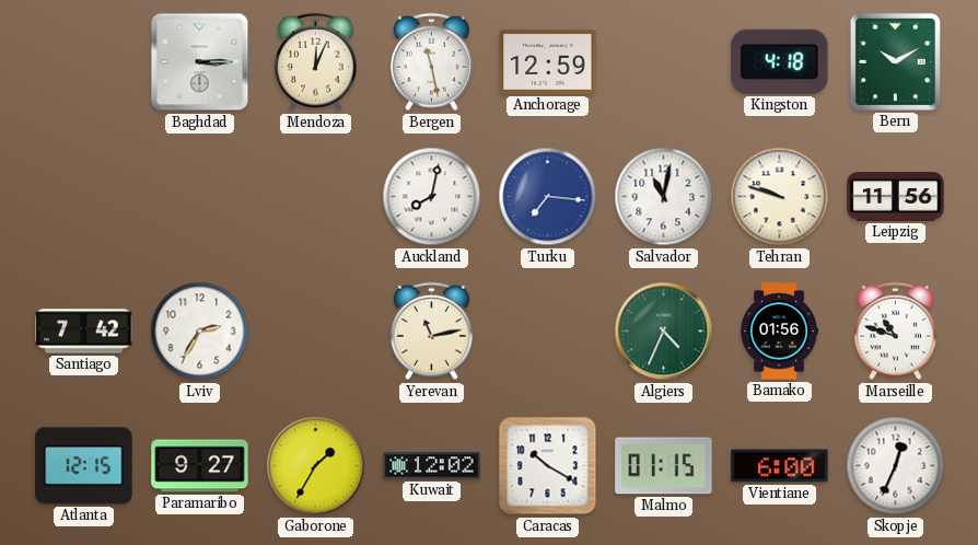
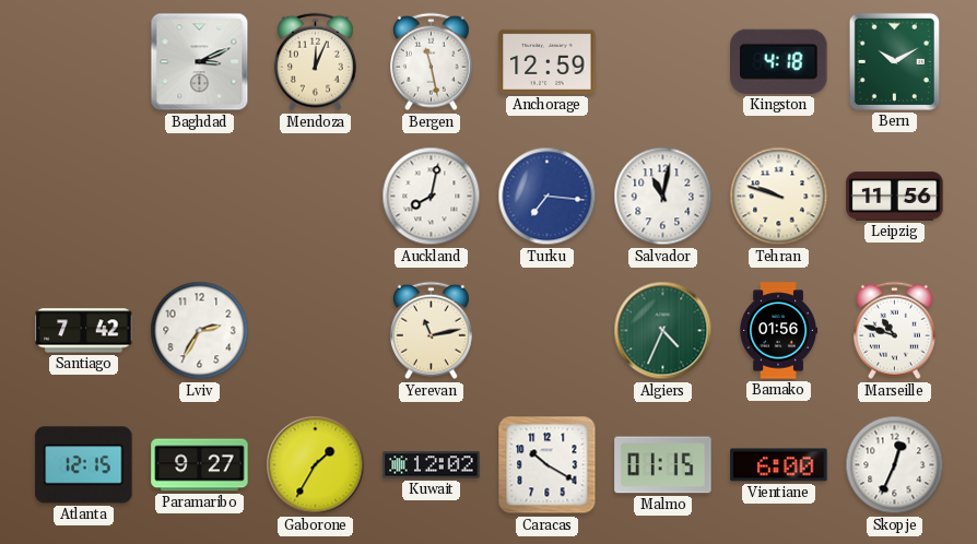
Baghdad: 3:15 -> 3:11
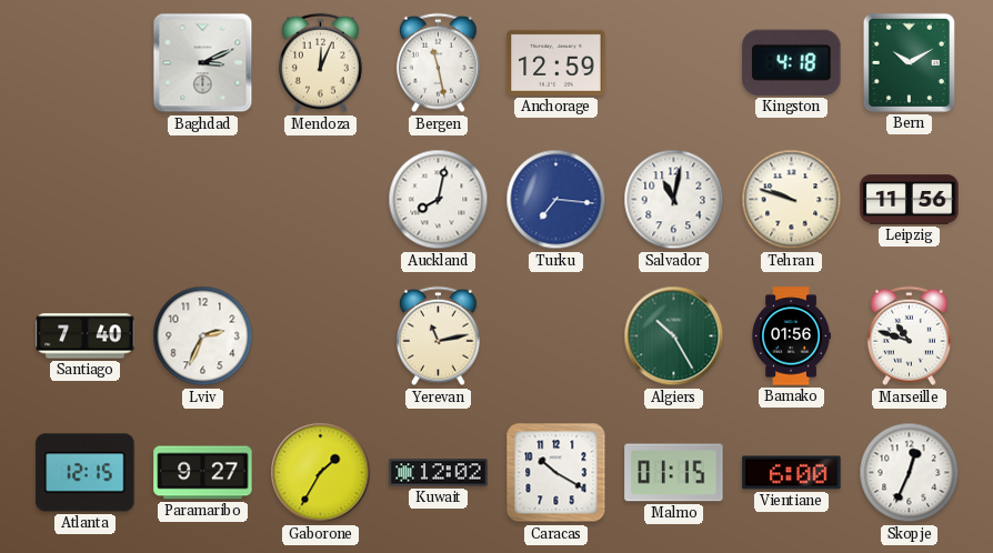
Santiago: 7:42 -> 7:40
Lviv: 2:35 -> 2:34
Algiers: 4:34 -> 10:25
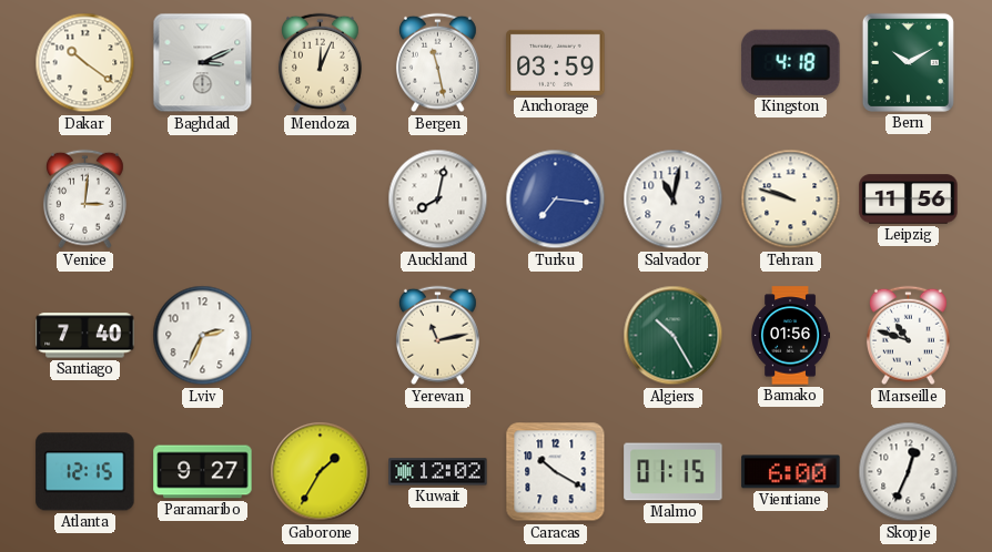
Dakar: none -> 10:21
Anchorage: 12:59 -> 03:59
Venice: none -> 3:01
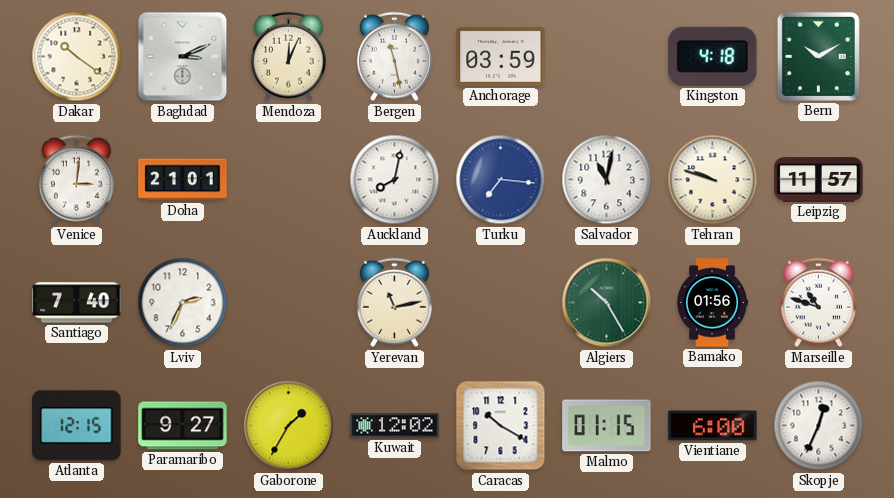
Doha: none -> 21:01
Leipzig: 11:56 -> 11:57
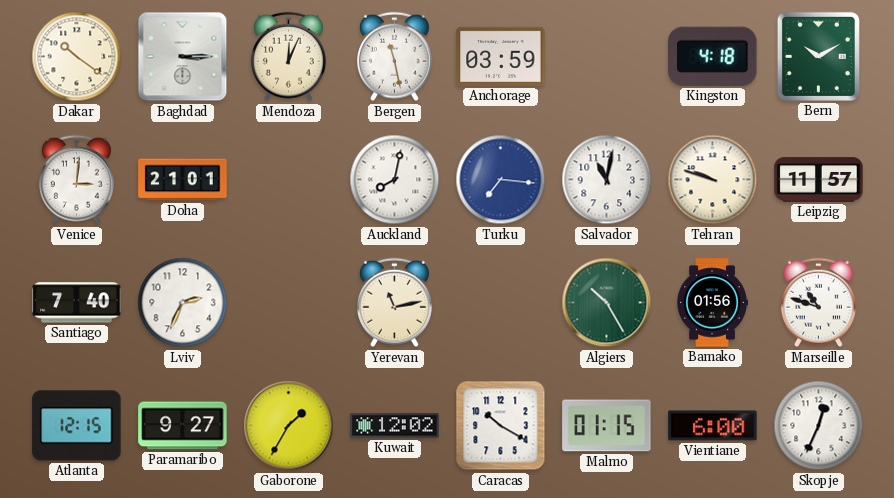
Baghdad: 3:11 -> 3:15
